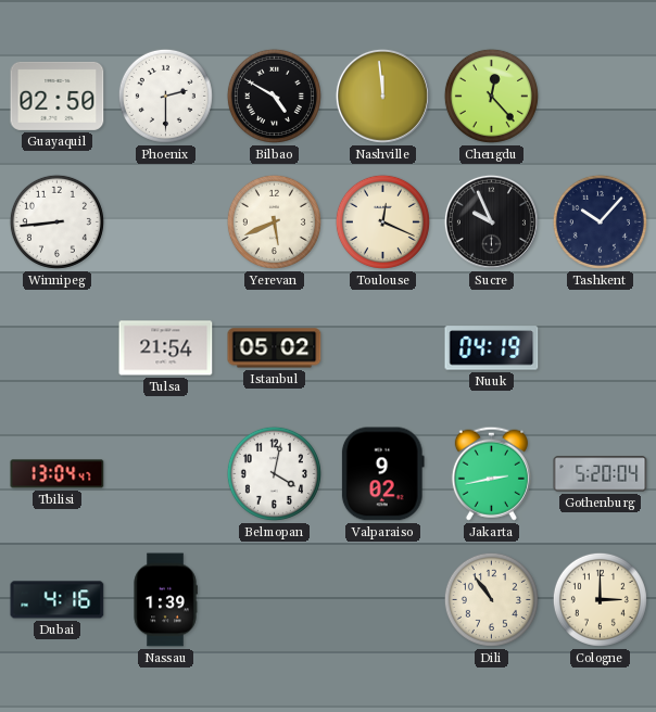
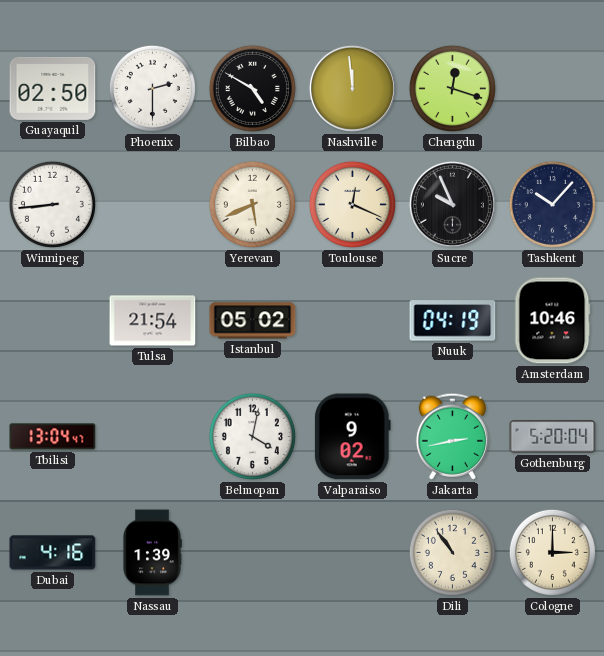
Chengdu: 12:23 -> 12:18
Amsterdam: none -> 10:46
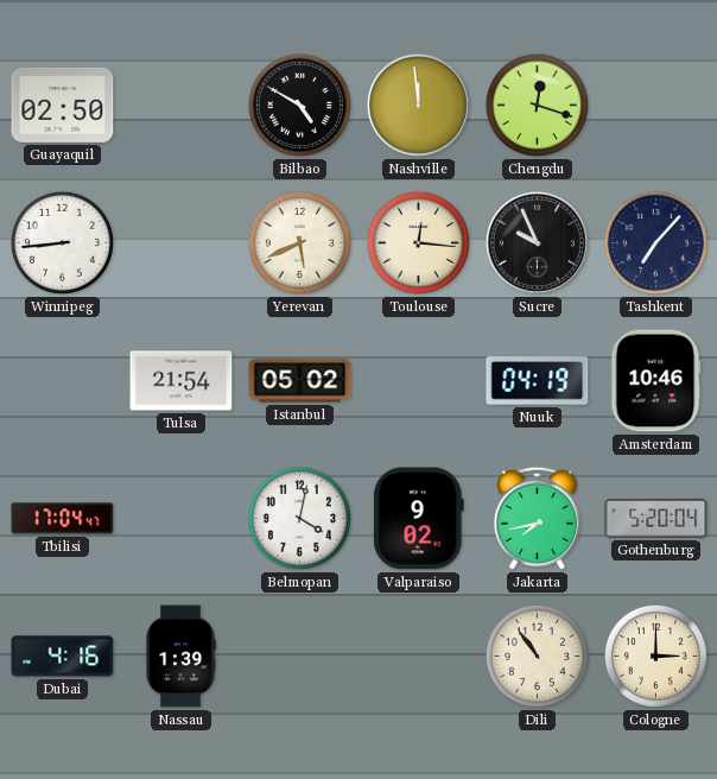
Phoenix: 2:30 -> none
Toulouse: 12:19 -> 12:16
Tashkent: 10:07 -> 7:07
Tbilisi: 13:04 -> 17:04
Jakarta: 2:43 -> 7:43
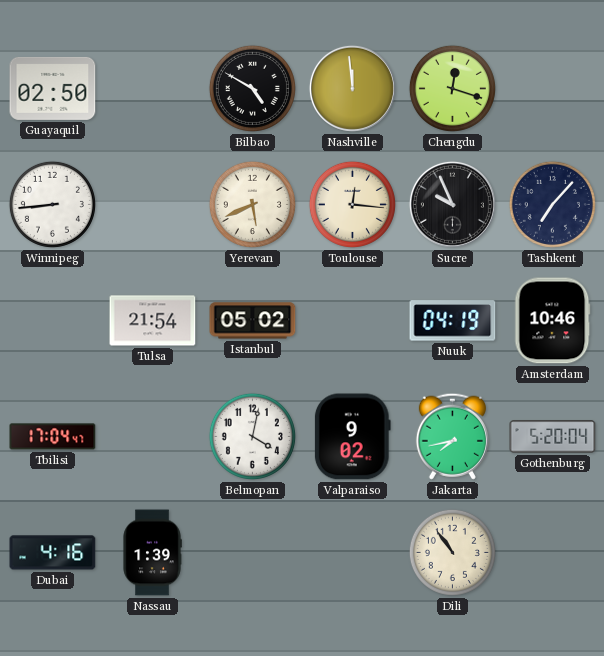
Cologne: 3:00 -> none
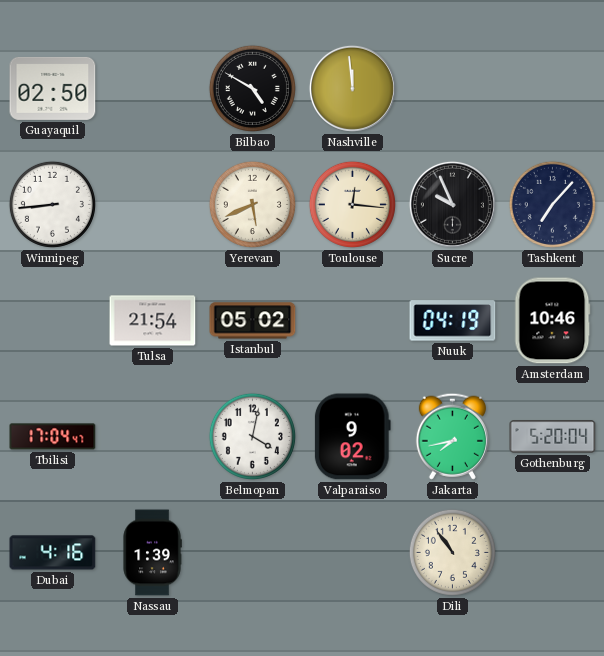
Chengdu: 12:18 -> none
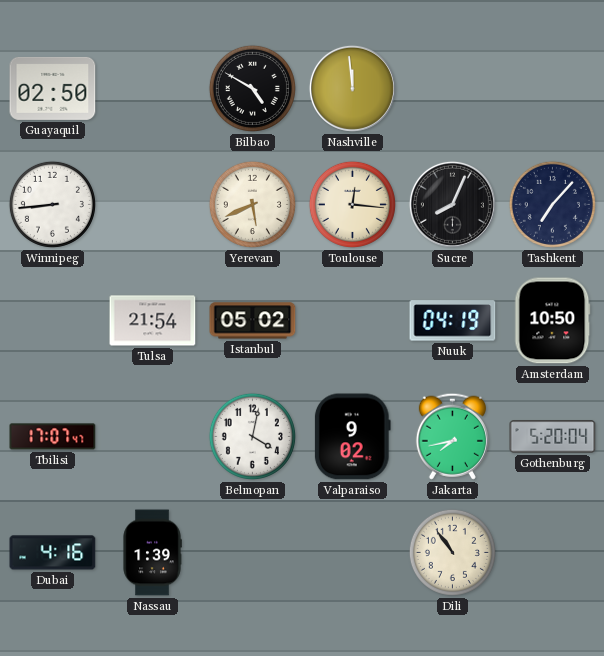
Sucre: 9:56 -> 8:04
Amsterdam: 10:46 -> 10:50
Tbilisi: 17:04 -> 17:07
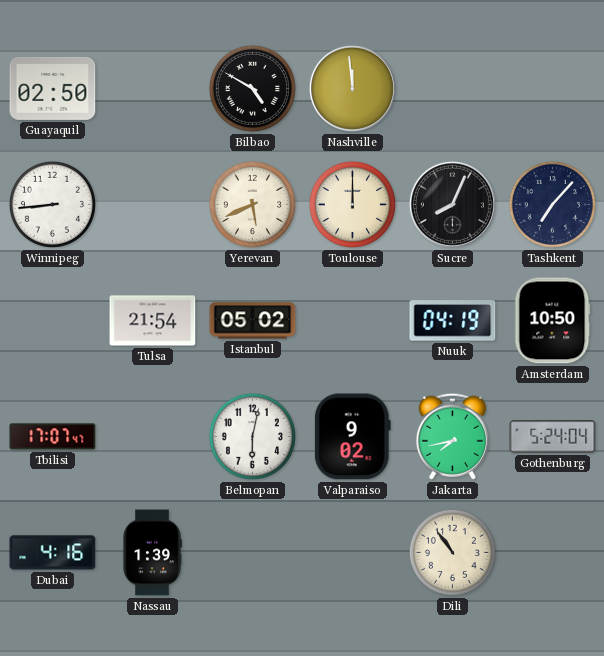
Toulouse: 12:16 -> 12:00
Belmopan: 4:02 -> 6:02
Gothenburg: 5:20 -> 5:24
